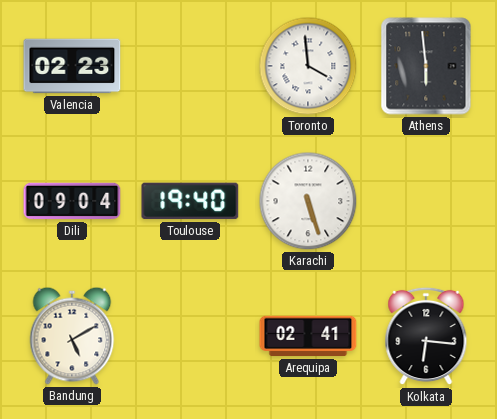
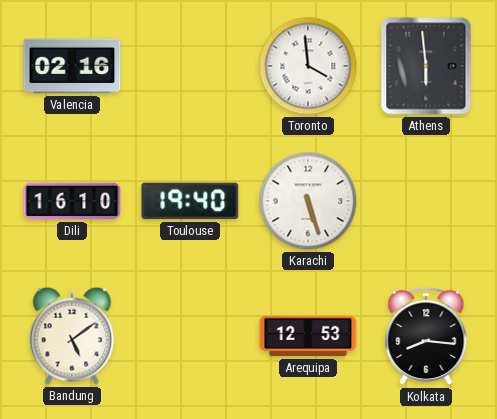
Valencia: 02:23 -> 02:16
Dili: 09:04 -> 16:10
Bandung: 5:10 -> 5:09
Arequipa: 02:41 -> 12:53
Kolkata: 6:16 -> 8:16
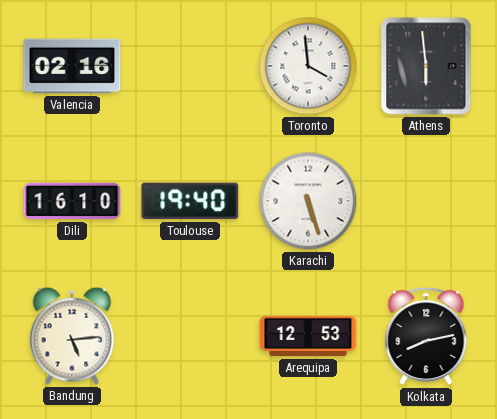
Bandung: 5:09 -> 5:14
Kolkata: 8:16 -> 8:13
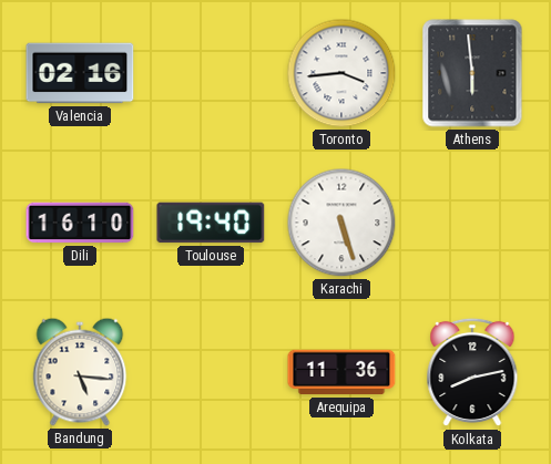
Toronto: 3:59 -> 3:44
Bandung: 5:14 -> 5:16
Arequipa: 12:53 -> 11:36
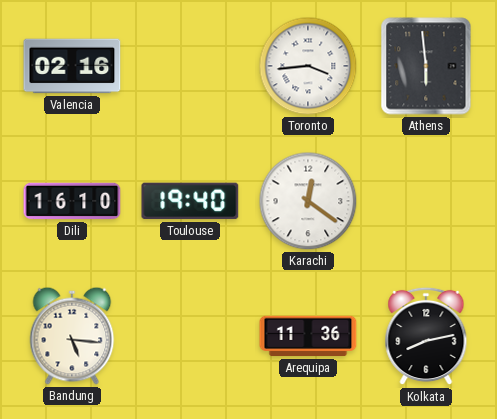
Karachi: 5:27 -> 12:21
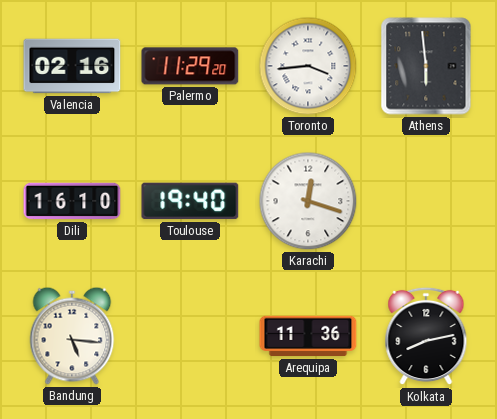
Palermo: none -> 11:29
Karachi: 12:21 -> 12:18
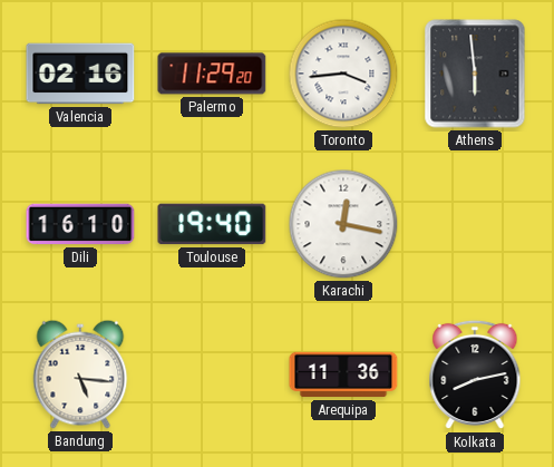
Karachi: 12:18 -> 12:17
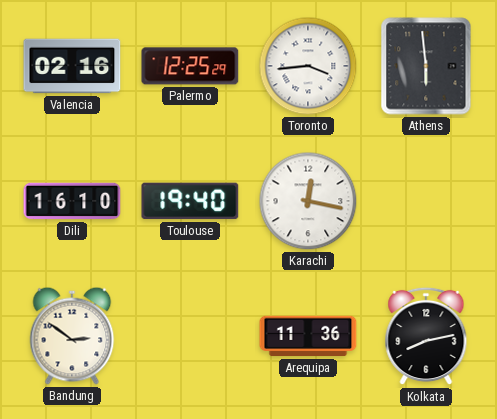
Palermo: 11:29 -> 12:25
Bandung: 5:16 -> 2:51
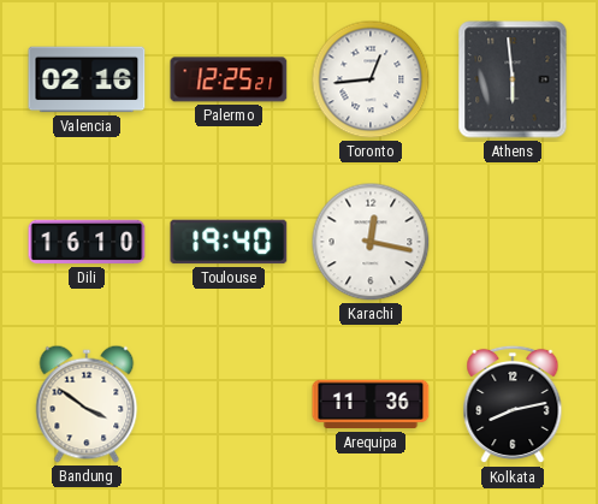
Palermo: 12:25:29 -> 12:25:21
Toronto: 3:44 -> 12:44
Bandung: 2:51 -> 3:51
